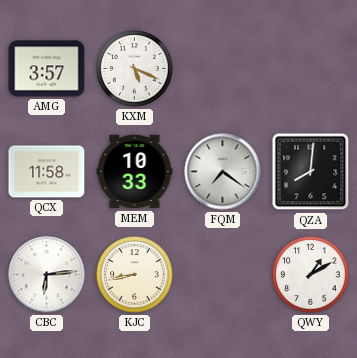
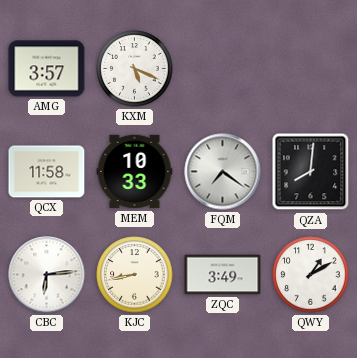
ZQC: none -> 3:49
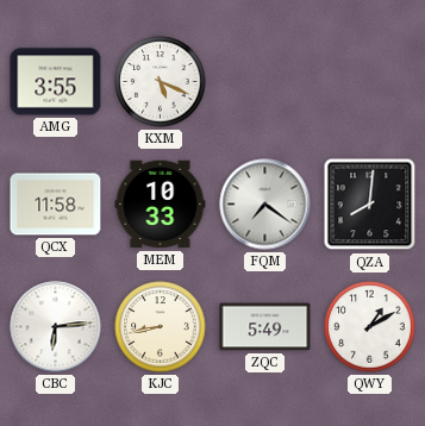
AMG: 3:57 -> 3:55
ZQC: 3:49 -> 5:49
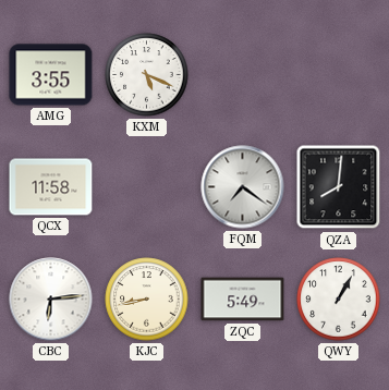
MEM: 10:33 -> none
QWY: 1:10 -> 1:05
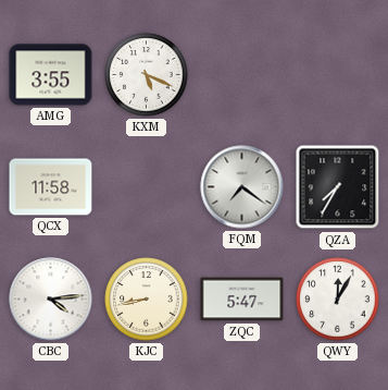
QZA: 8:01 -> 7:35
CBC: 6:14 -> 4:14
ZQC: 5:49 -> 5:47
QWY: 1:05 -> 12:05
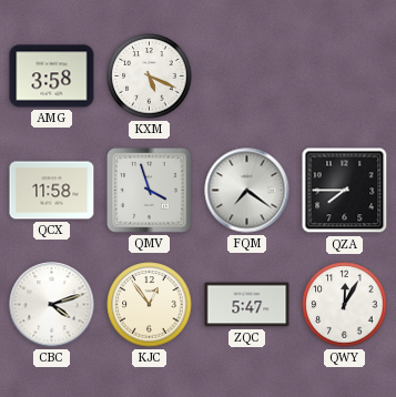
AMG: 3:55 -> 3:58
QMV: none -> 3:57
QZA: 7:35 -> 7:45
CBC: 4:14 -> 4:12
KJC: 8:43 -> 12:54
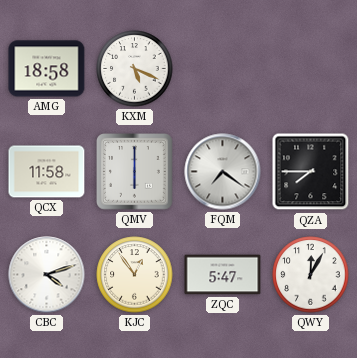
AMG: 3:58 -> 18:58
QMV: 3:57 -> 6:00
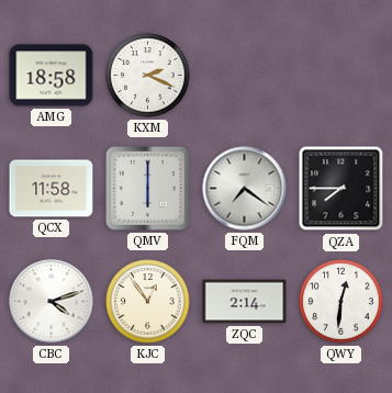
KXM: 5:19 -> 2:19
ZQC: 5:47 -> 2:14
QWY: 12:05 -> 12:31
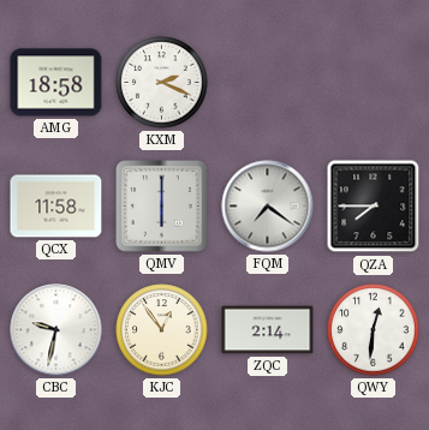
CBC: 4:12 -> 9:32
